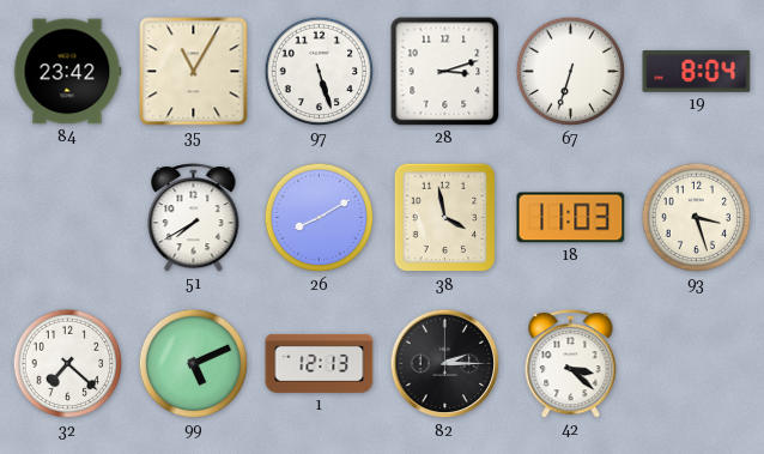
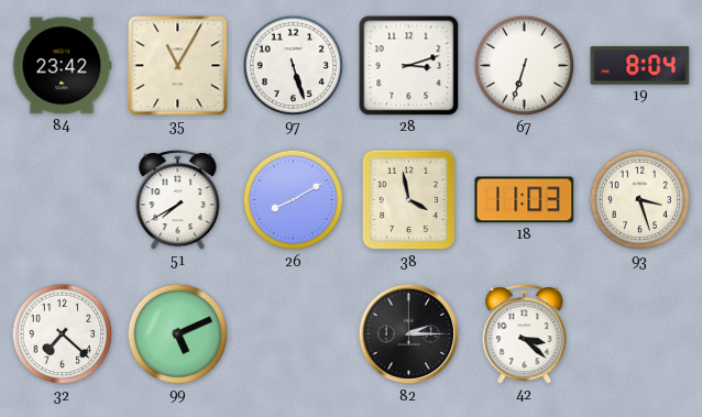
1: 12:13 -> none
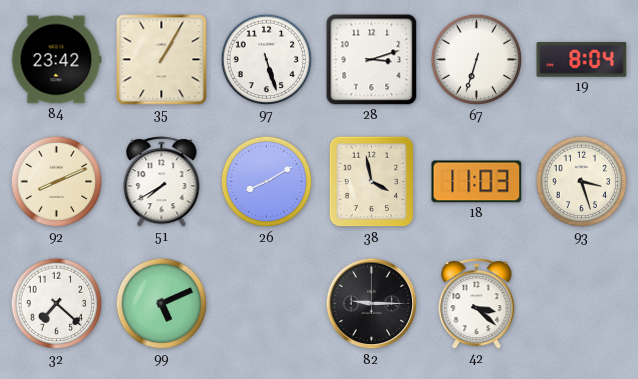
35: 11:05 -> 1:05
92: none -> 8:11
82: 2:15 -> 9:15
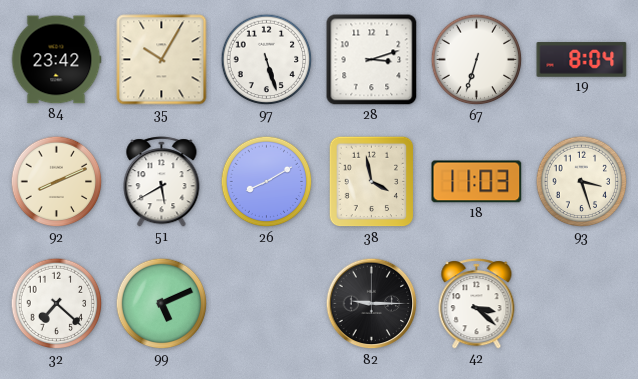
35: 1:05 -> 10:05
51: 7:40 -> 5:40
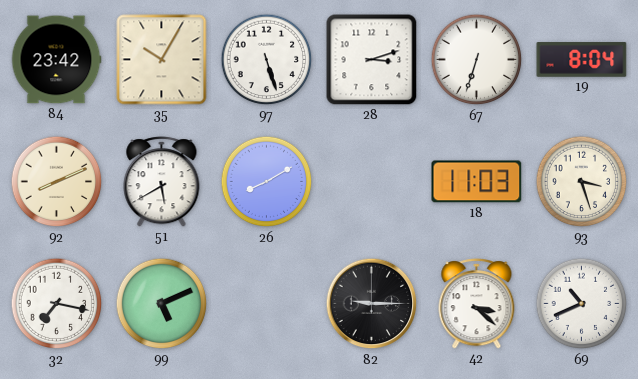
38: 3:58 -> none
32: 7:22 -> 7:17
69: none -> 10:41
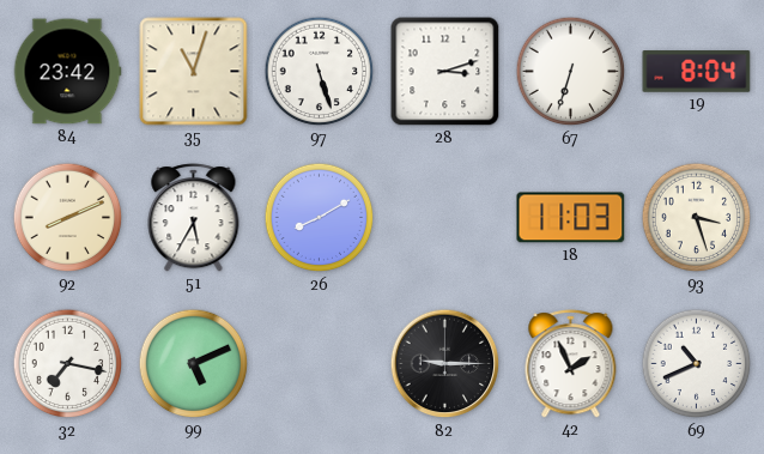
35: 10:05 -> 11:03
51: 5:40 -> 5:35
42: 3:22 -> 1:56
